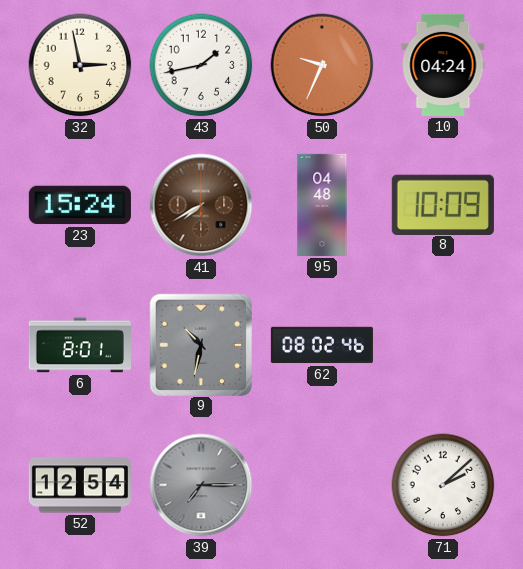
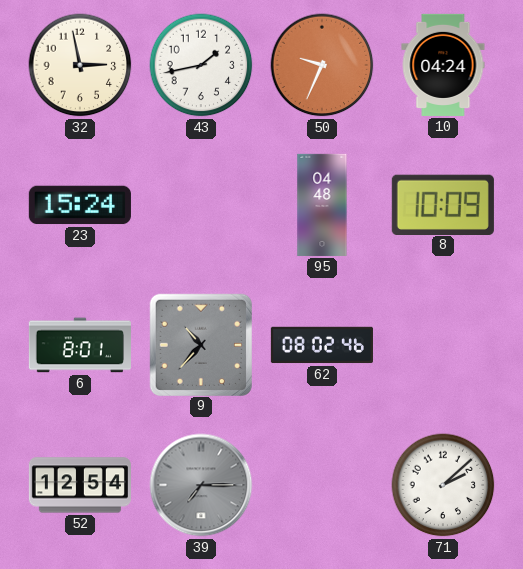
41: 7:40 -> none
9: 10:32 -> 10:37
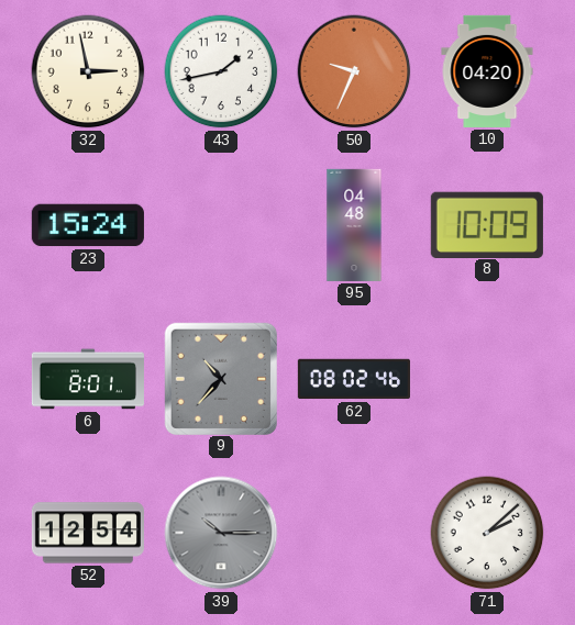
10: 04:24 -> 04:20
39: 7:15 -> 10:15
